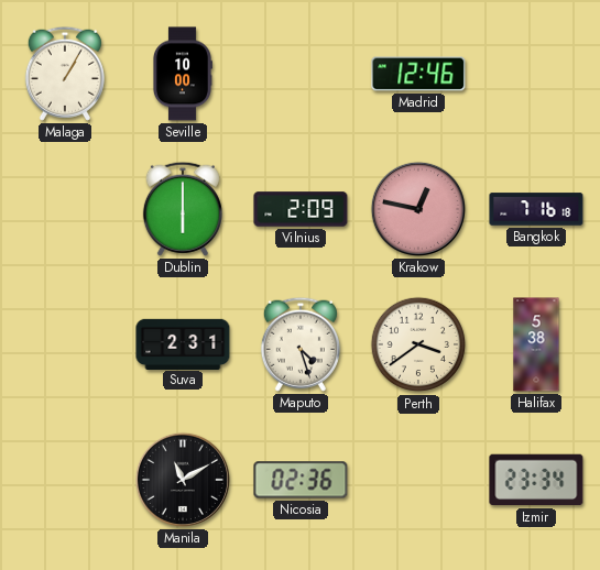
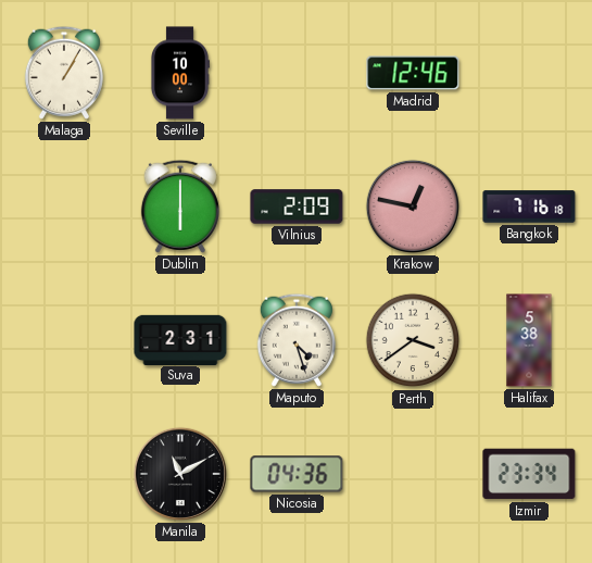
Nicosia: 02:36 -> 04:36
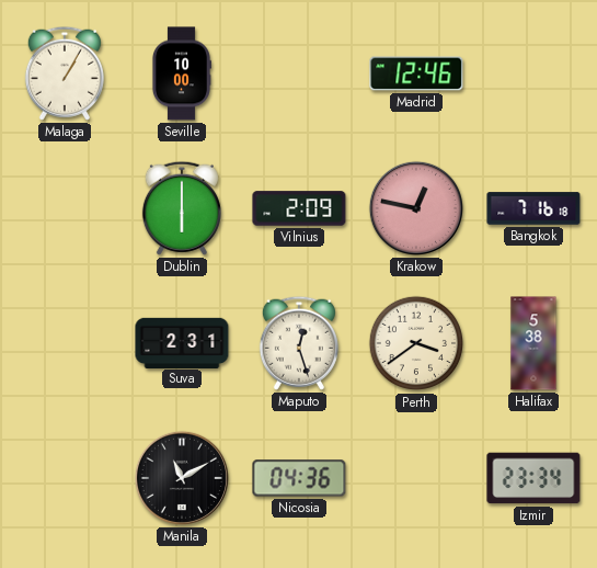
Maputo: 4:27 -> 12:27
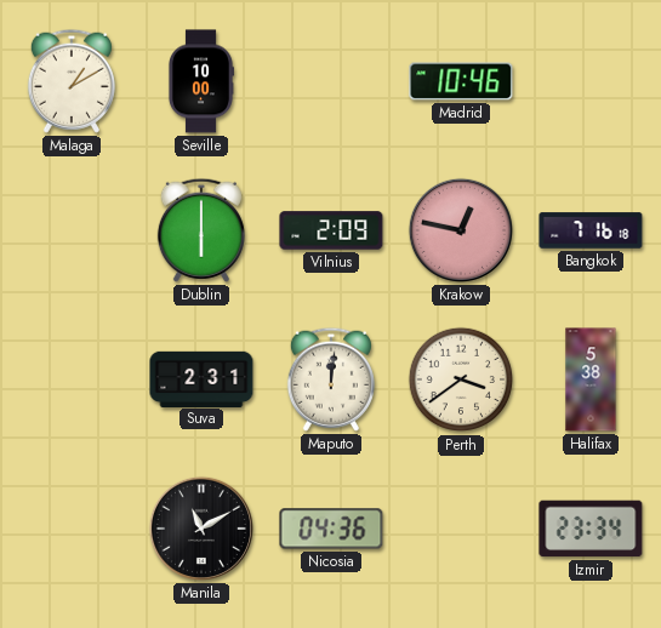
Malaga: 1:05 -> 1:10
Madrid: 12:46 -> 10:46
Maputo: 12:27 -> 12:01
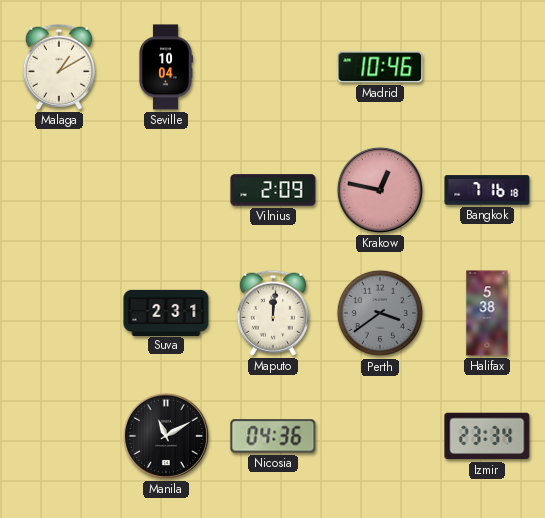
Seville: 10:00 -> 10:04
Dublin: 6:00 -> none
Perth dial: cream -> grey
